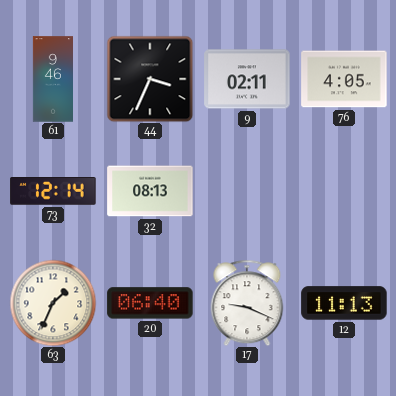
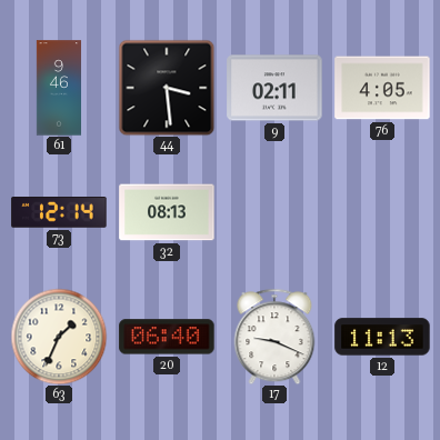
44: 3:34 -> 3:29
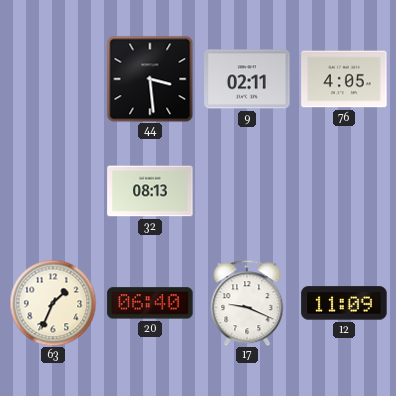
61: 9:46 -> none
73: 12:14 -> none
12: 11:13 -> 11:09
